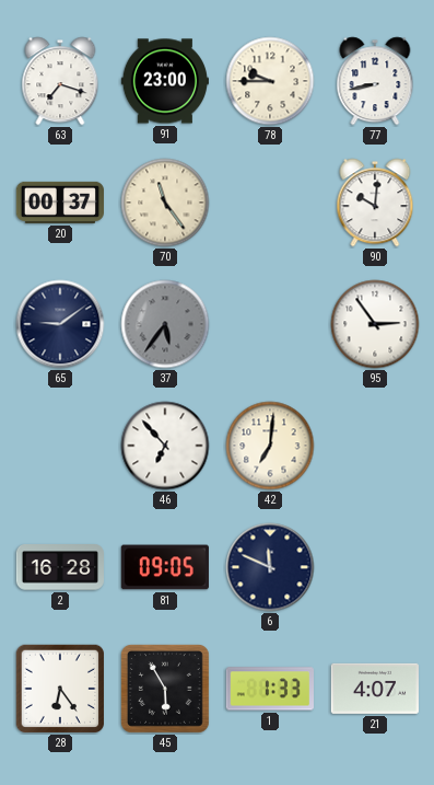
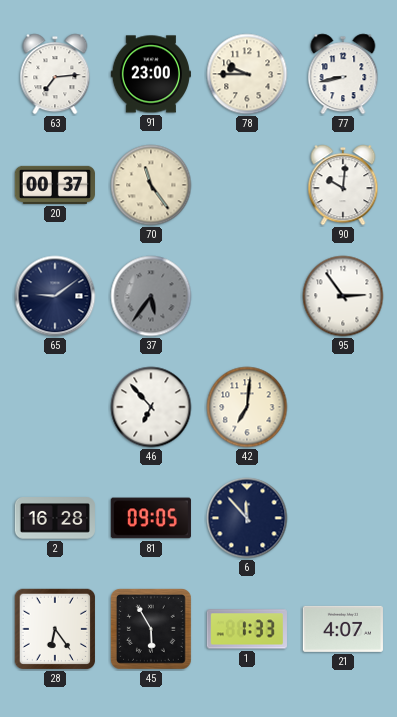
63: 7:18 -> 7:14
6: 11:49 -> 11:53
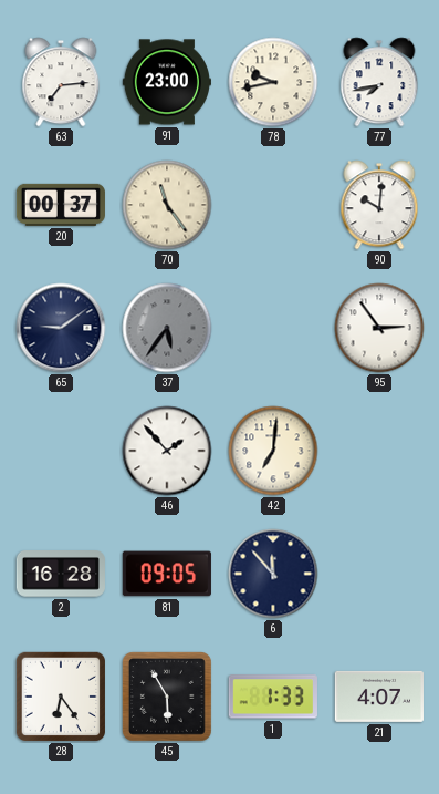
78: 9:45 -> 9:43
77: 8:43 -> 7:43
46: 6:53 -> 1:53
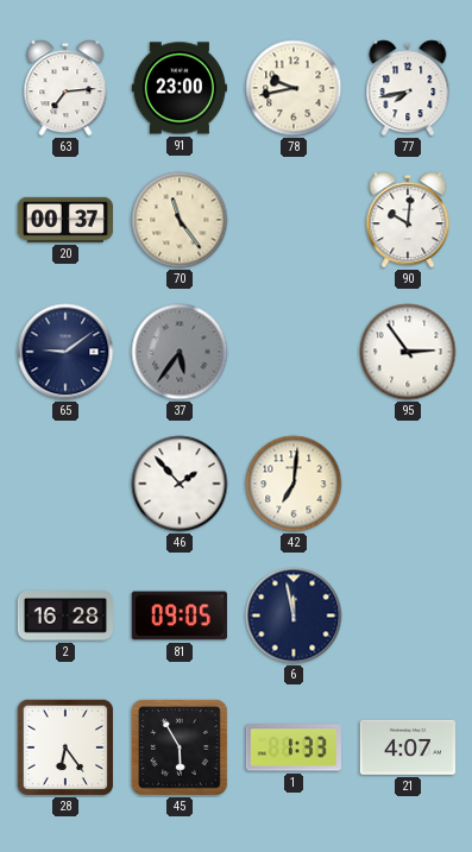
6: 11:53 -> 11:58
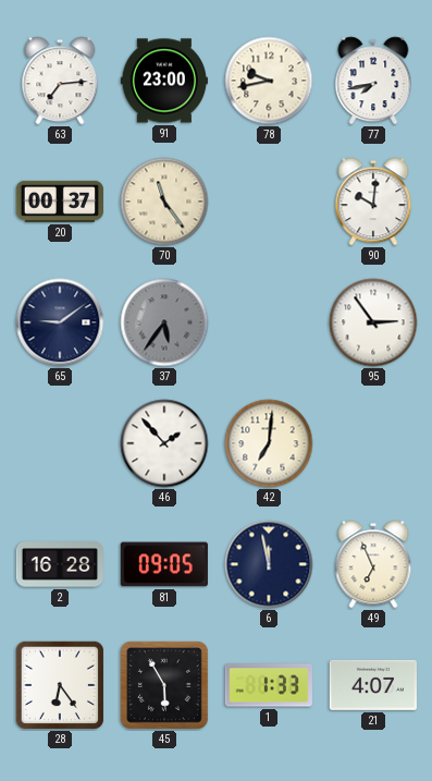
49: none -> 6:56
